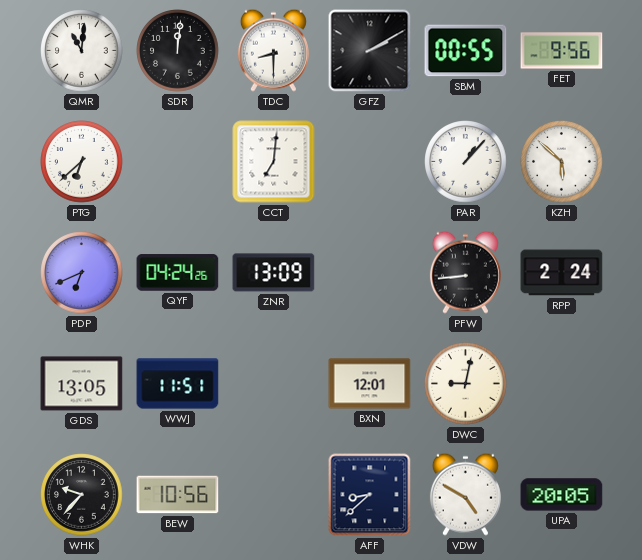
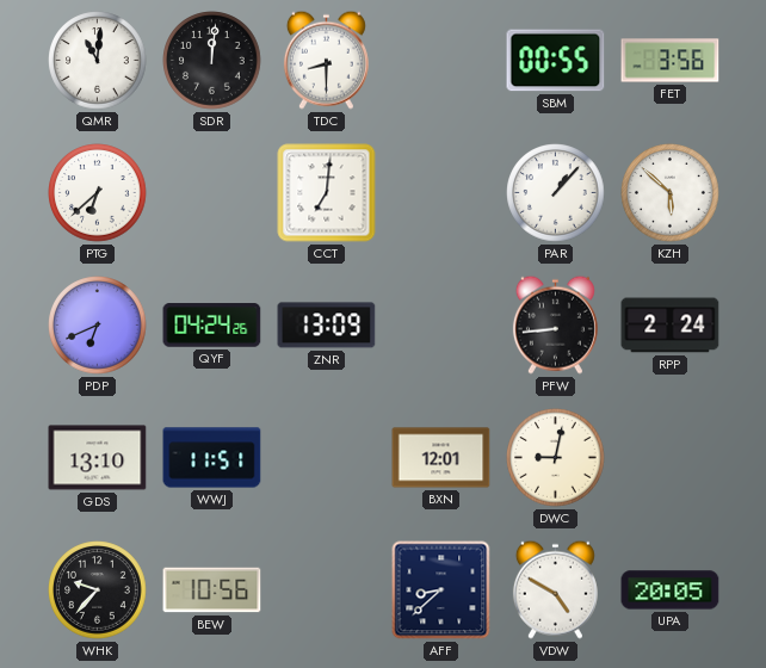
GFZ: 2:10 -> none
FET: 9:56 -> 3:56
GDS: 13:05 -> 13:10
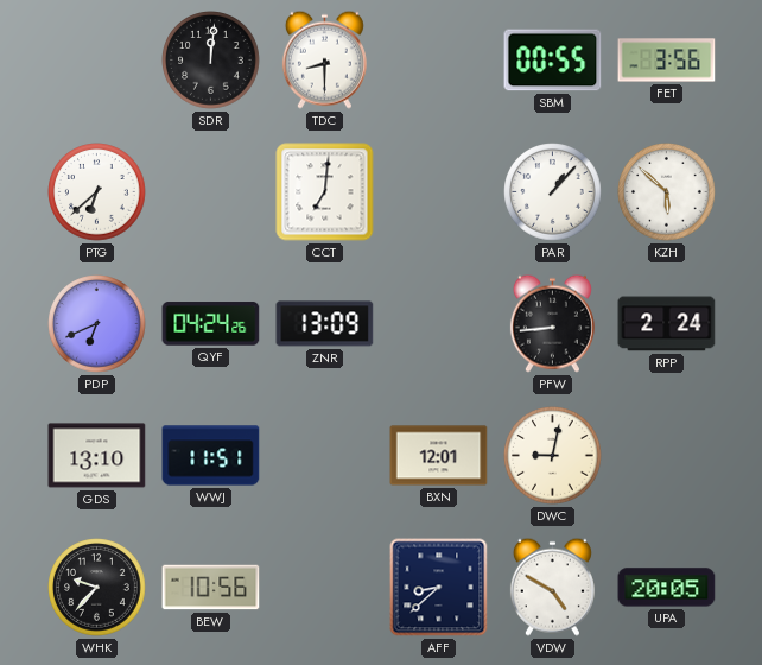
QMR: 11:01 -> none
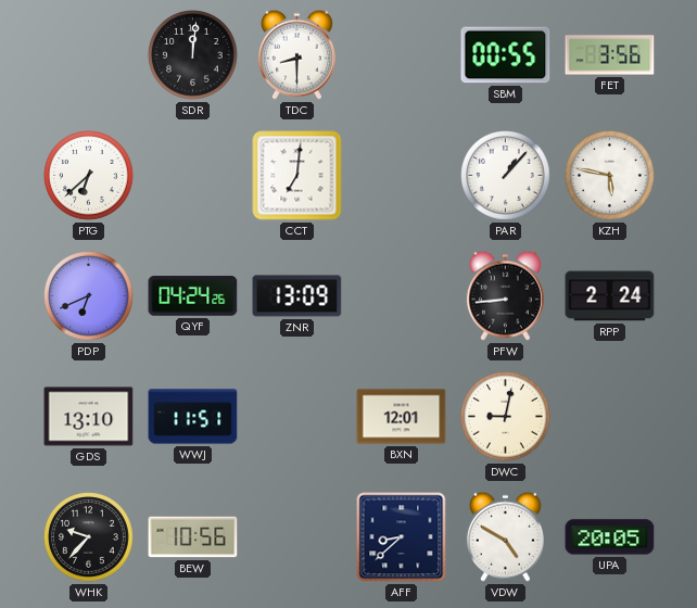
KZH: 5:52 -> 5:47
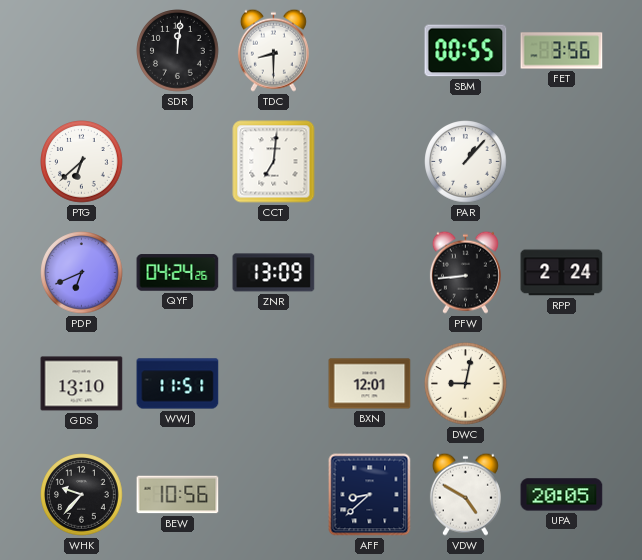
KZH: 5:47 -> none
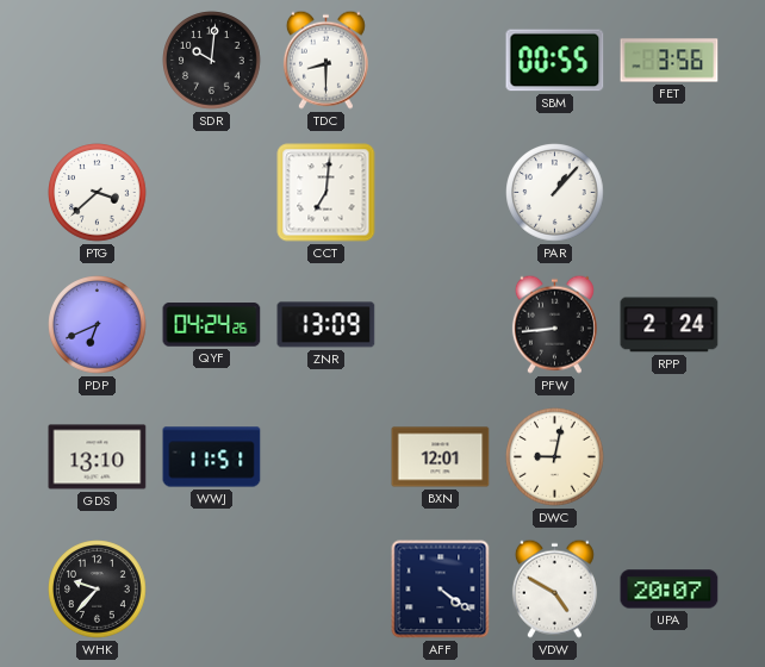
SDR: 12:01 -> 10:01
PTG: 6:38 -> 3:38
BEW: 10:56 -> none
AFF: 8:38 -> 4:21
UPA: 20:05 -> 20:07
